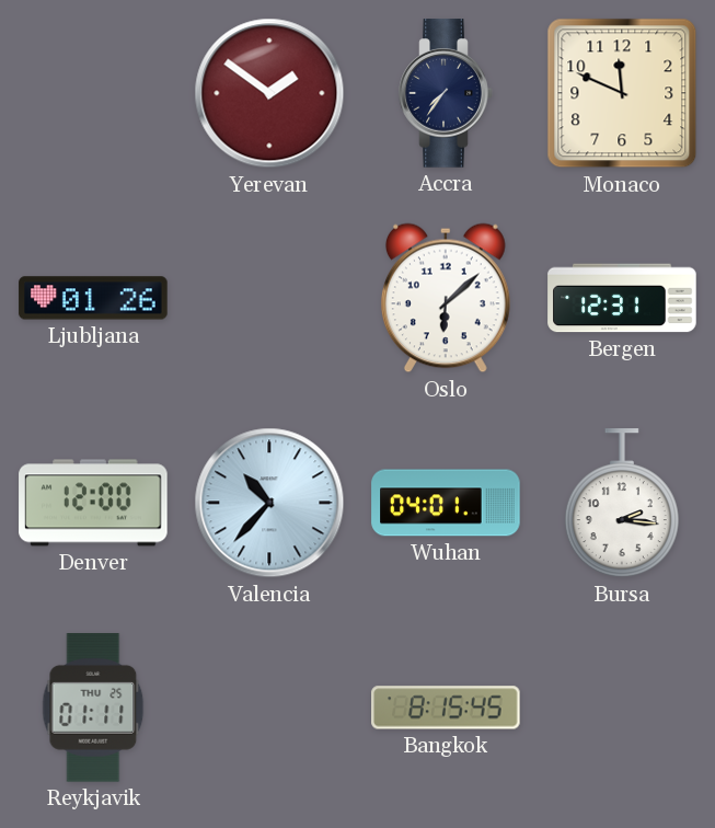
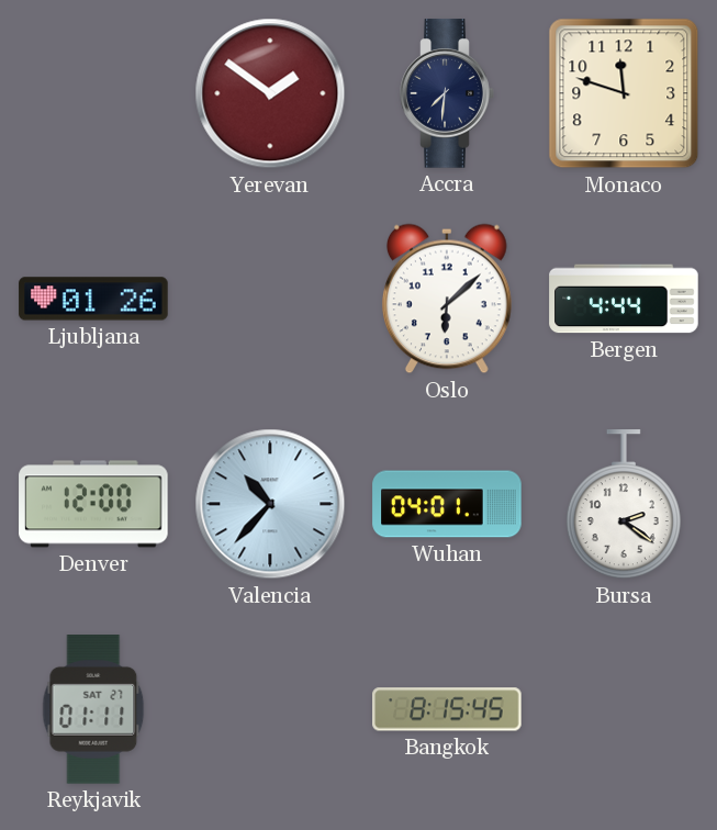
Accra: 7:36 -> 7:31
Monaco: 11:49 -> 11:48
Bergen: 12:31 -> 4:44
Bursa: 2:16 -> 2:21
Reykjavik date: THU 25 -> SAT 27
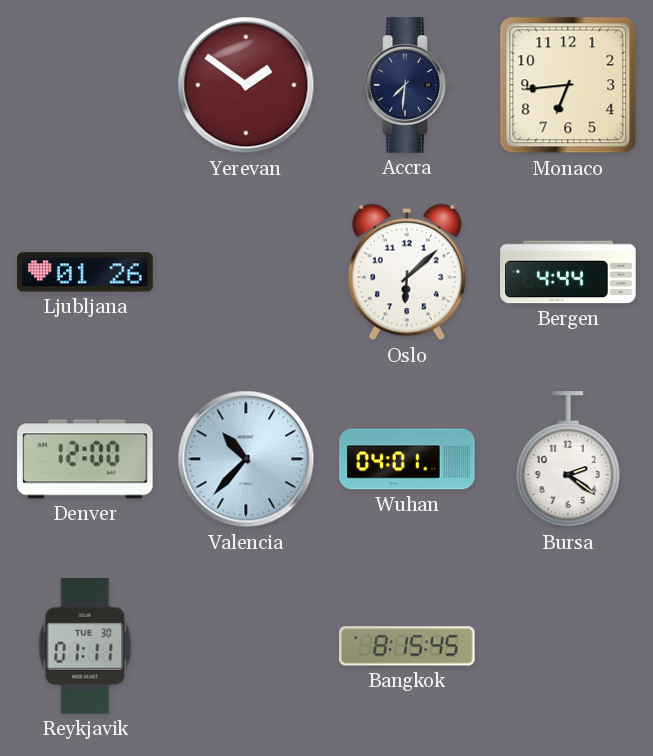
Monaco: 11:48 -> 6:44
Reykjavik date: SAT 27 -> TUE 30
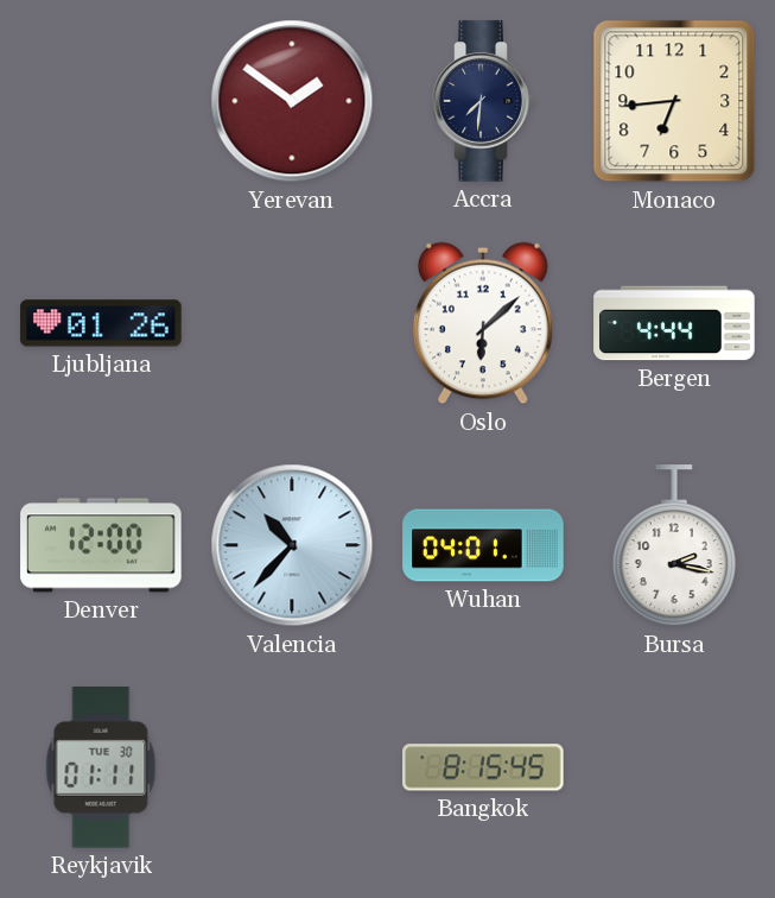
Bursa: 2:21 -> 2:17
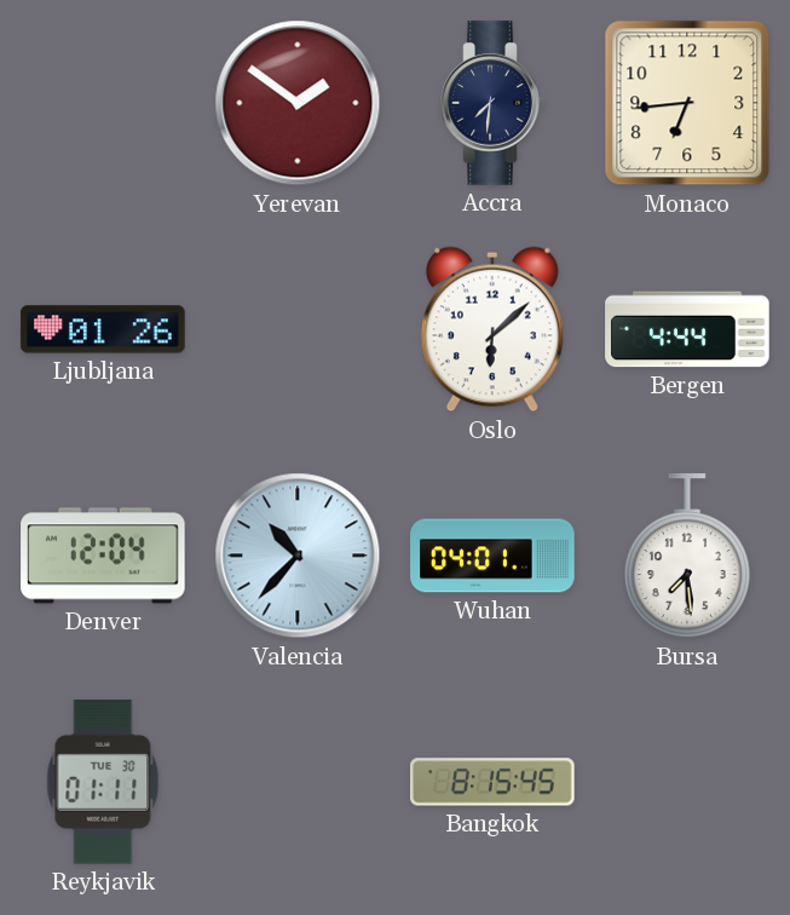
Denver: 12:00 -> 12:04
Bursa: 2:17 -> 7:29
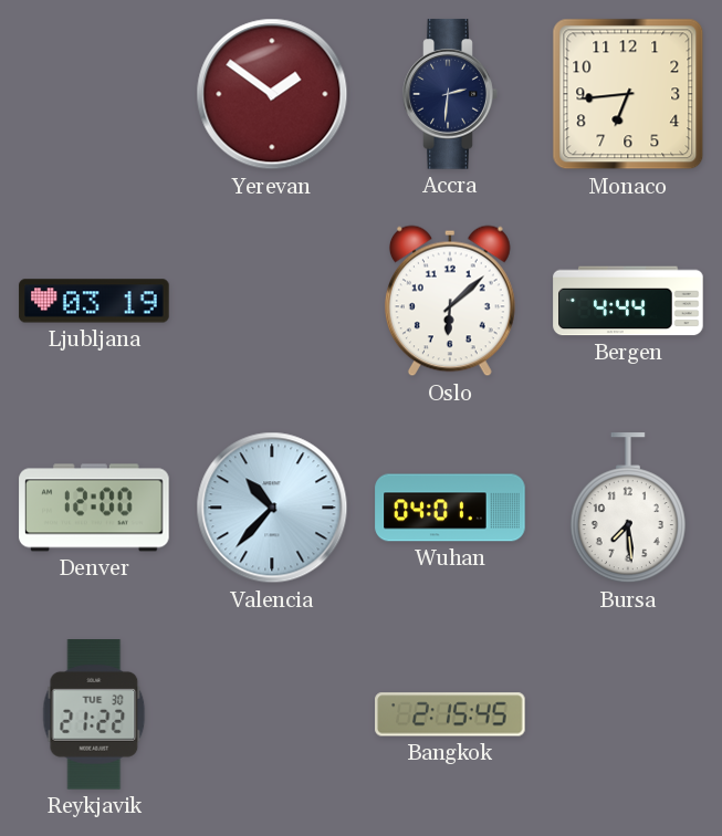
Accra: 7:31 -> 2:31
Ljubljana: 01:26 -> 03:19
Denver: 12:04 -> 12:00
Reykjavik: 01:11 -> 21:22
Bangkok: 8:15 -> 2:15
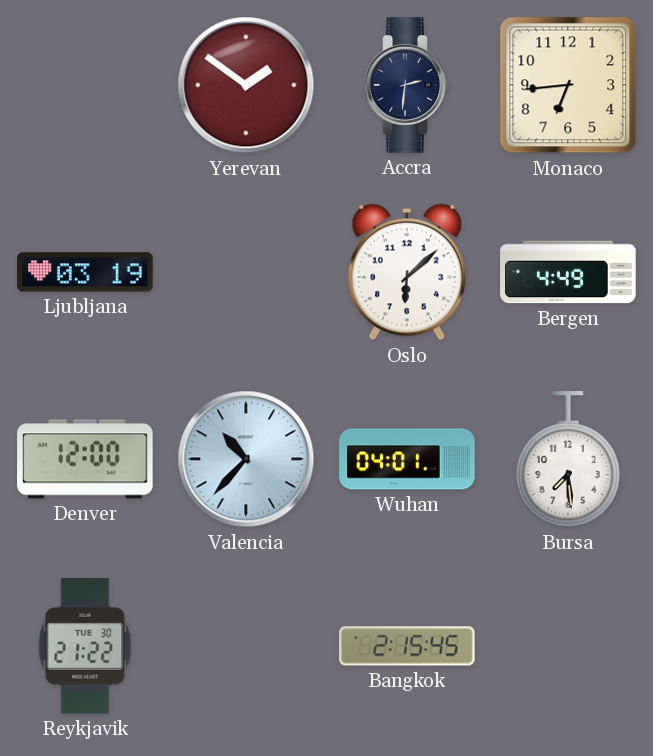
Bergen: 4:44 -> 4:49
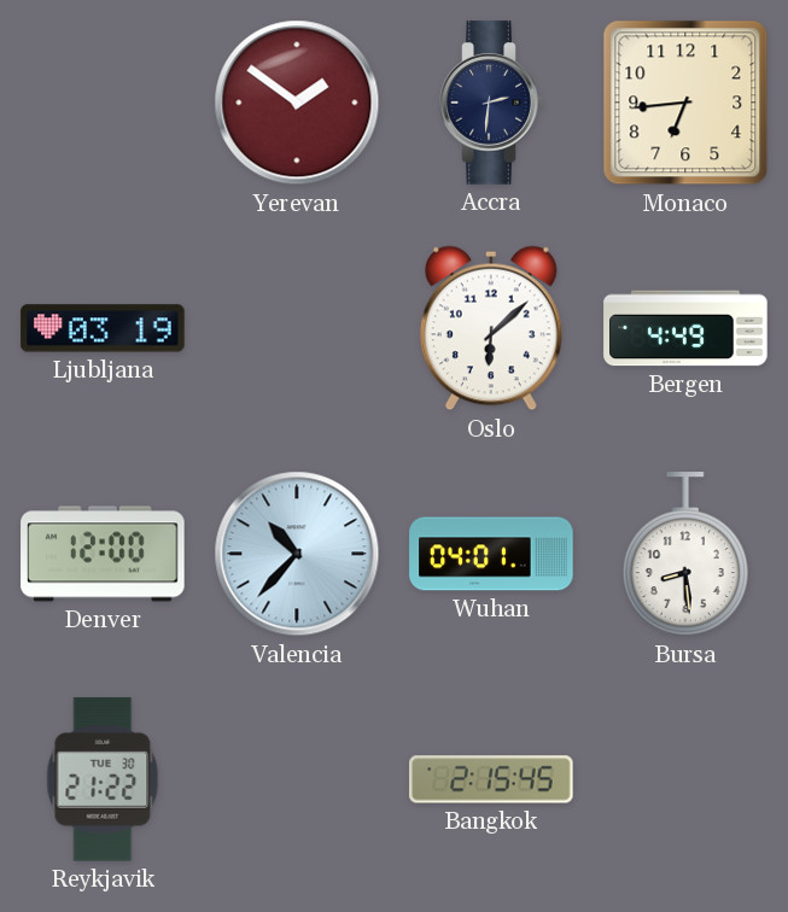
Bursa: 7:29 -> 8:29
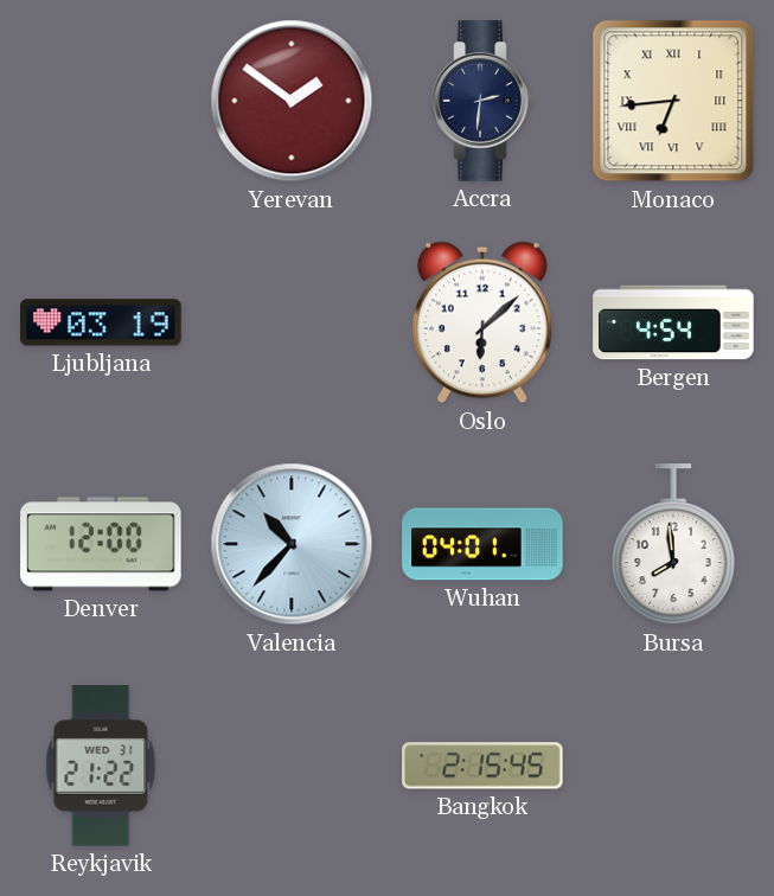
Monaco numerals: Arabic -> Roman
Bergen: 4:49 -> 4:54
Bursa: 8:29 -> 7:59
Reykjavik date: TUE 30 -> WED 31
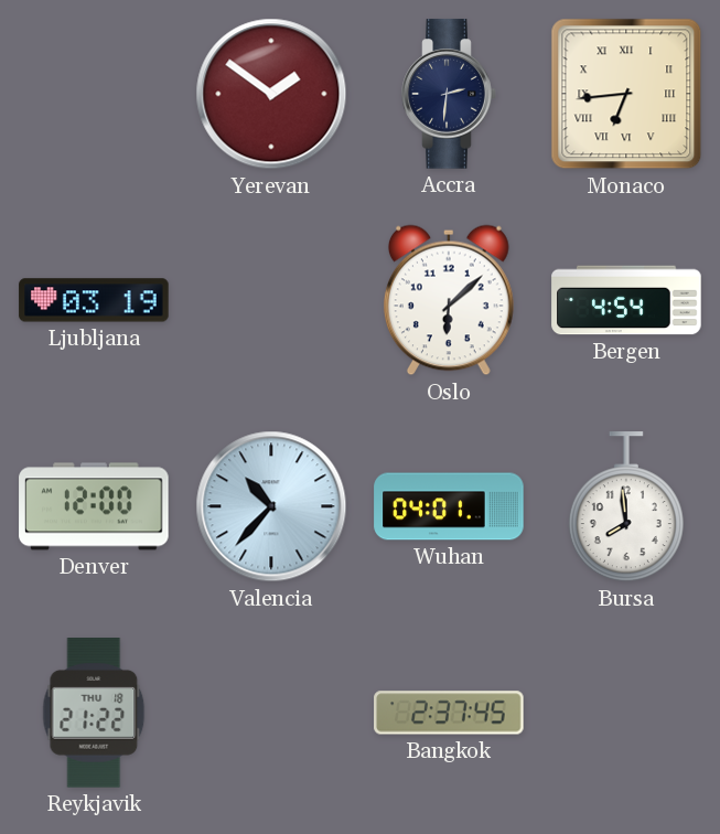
Reykjavik date: WED 31 -> THU 18
Bangkok: 2:15 -> 2:37
